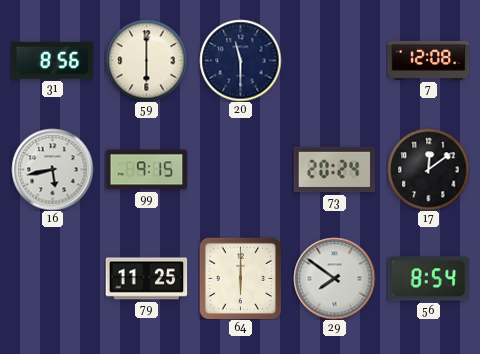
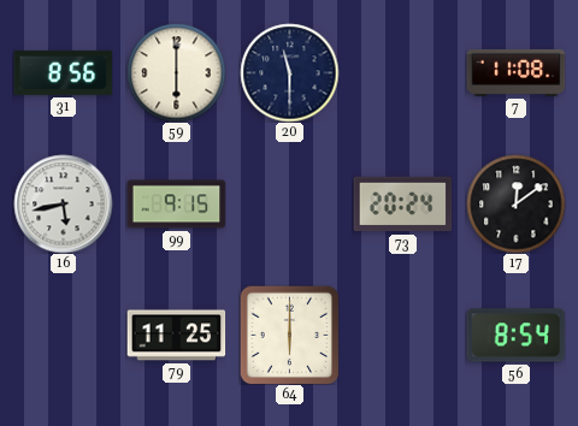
7: 12:08 -> 11:08
29: 7:51 -> none
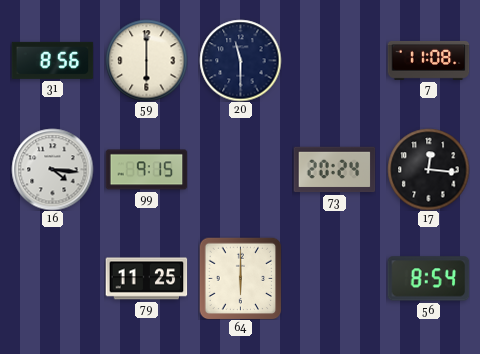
16: 5:43 -> 4:16
17: 12:09 -> 12:16
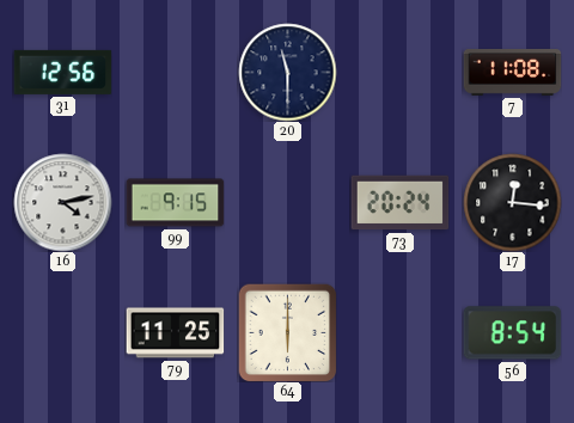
31: 8:56 -> 12:56
59: 6:00 -> none
16: 4:16 -> 4:13
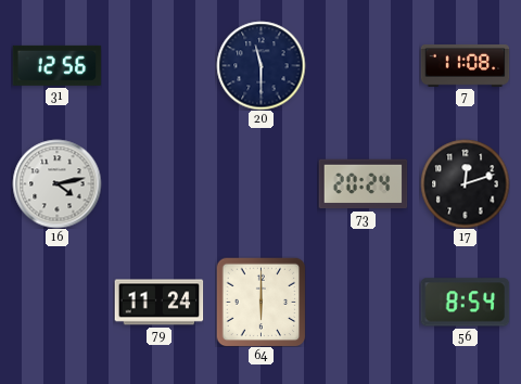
99: 9:15 -> none
17: 12:16 -> 12:12
79: 11:25 -> 11:24
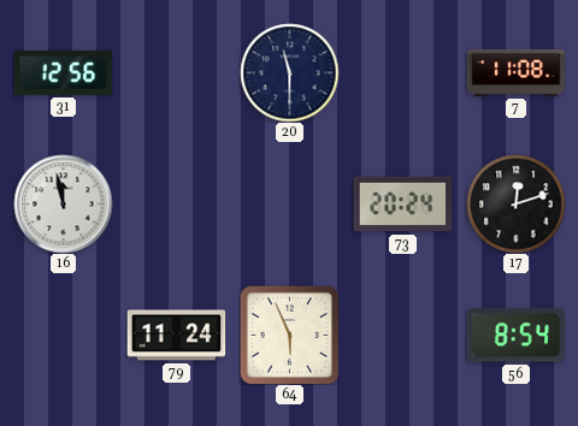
16: 4:13 -> 11:58
64: 6:00 -> 5:56
